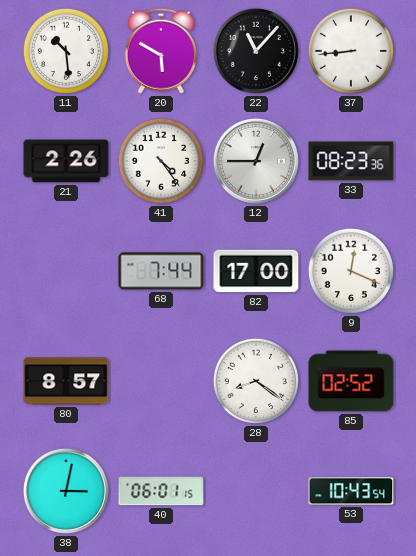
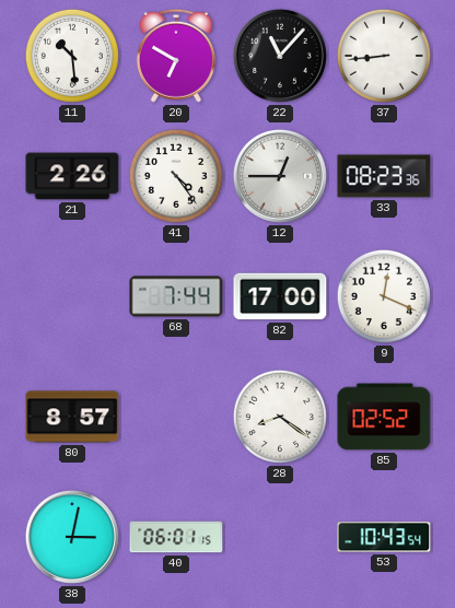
20: 5:50 -> 6:50
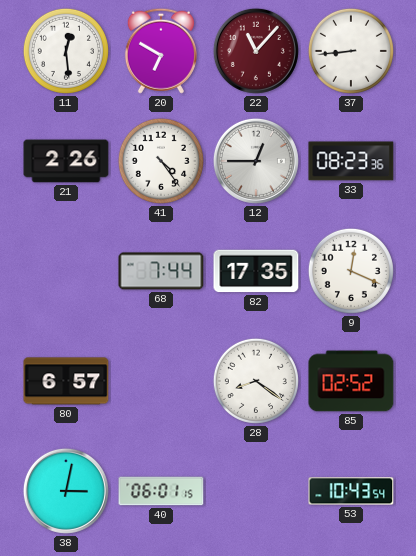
11: 10:29 -> 12:29
22 dial: black -> burgundy
82: 17:00 -> 17:35
80: 8:57 -> 6:57
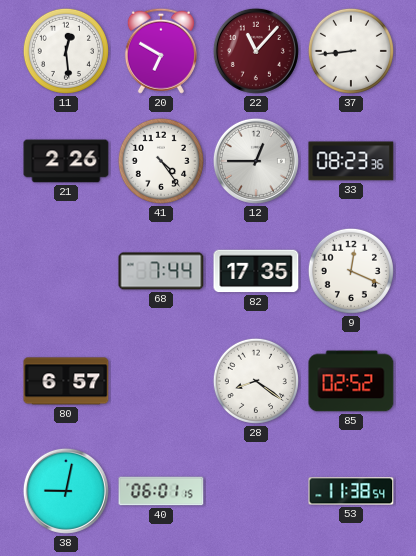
38: 3:02 -> 9:02
53: 10:43 -> 11:38
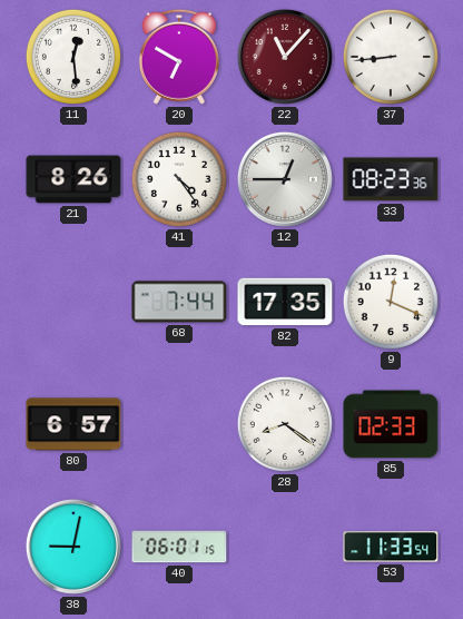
21: 2:26 -> 8:26
85: 02:52 -> 02:33
53: 11:38 -> 11:33
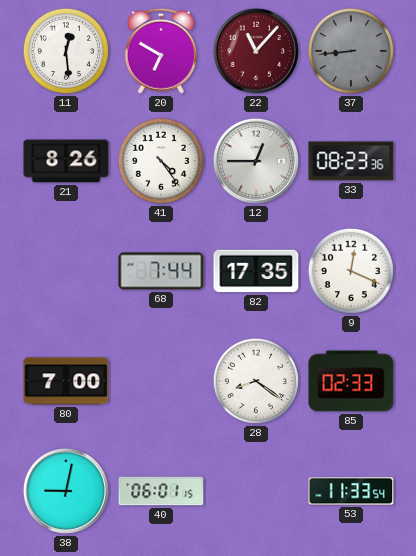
37 dial: white -> grey
80: 6:57 -> 7:00
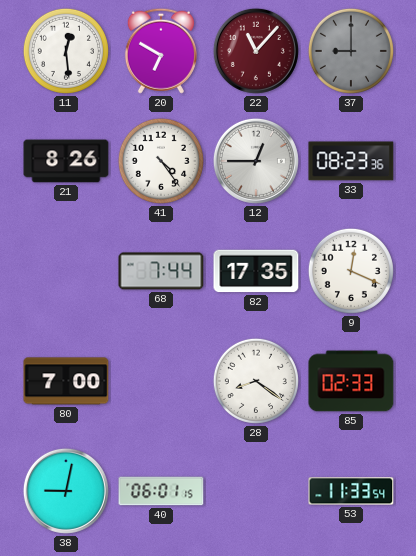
37: 8:44 -> 9:00
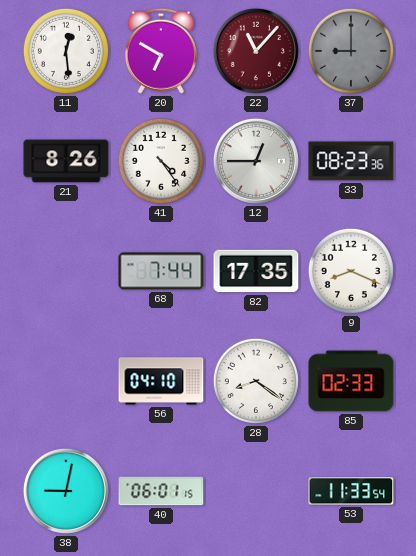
9: 12:19 -> 8:19
80: 7:00 -> none
56: none -> 04:10
